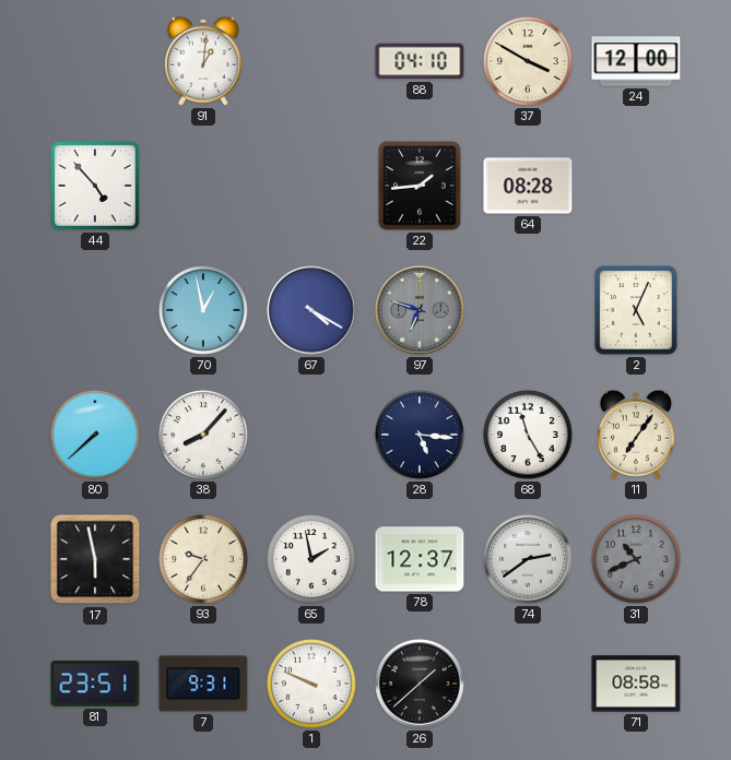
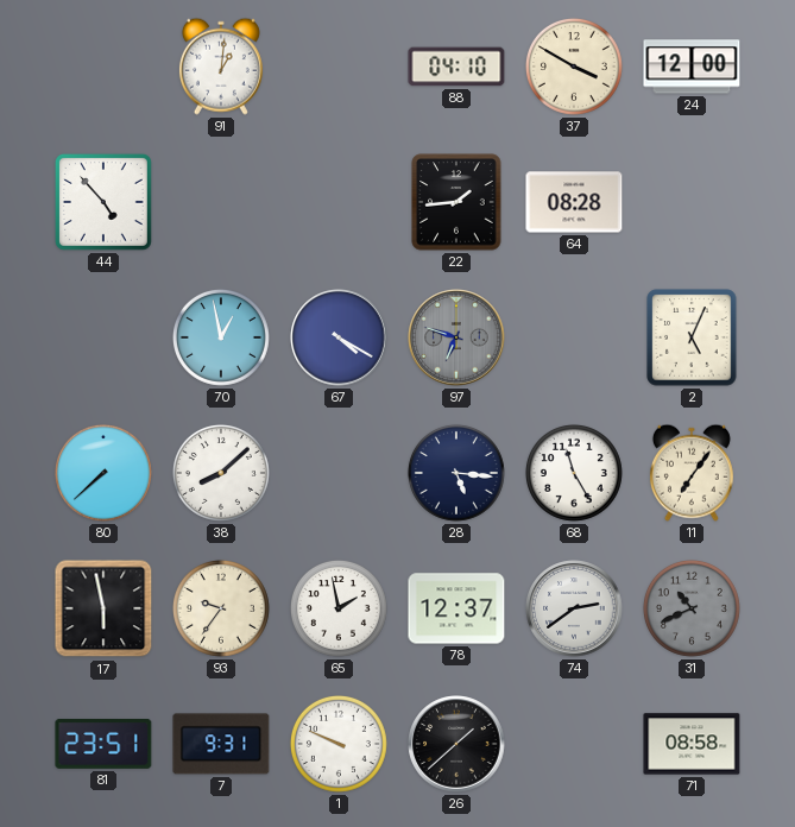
38: 8:07 -> 8:08
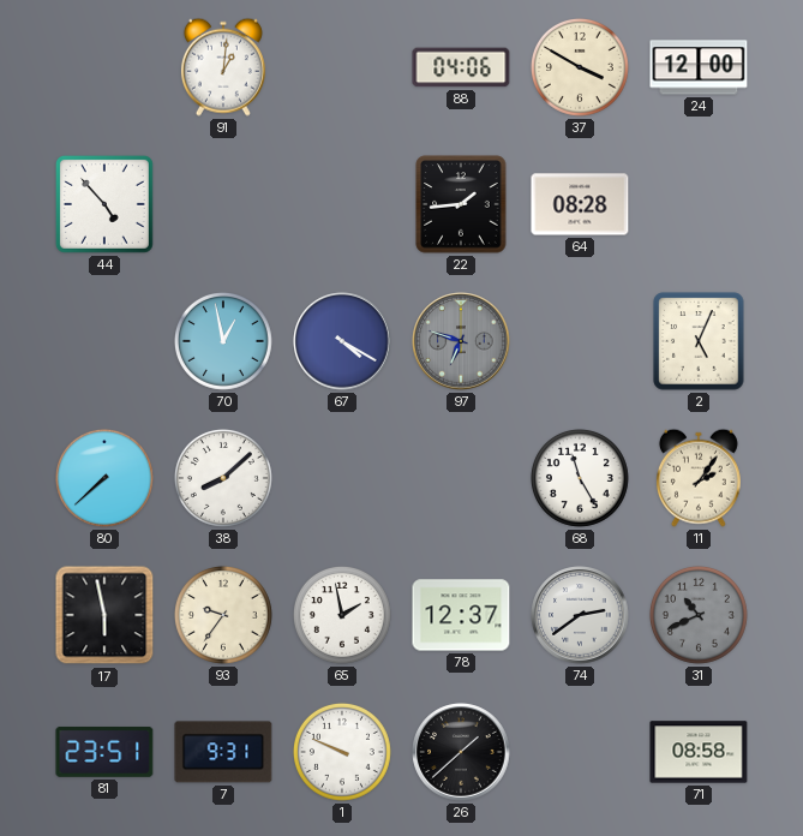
88: 04:10 -> 04:06
28: 5:16 -> none
11: 7:06 -> 2:06
